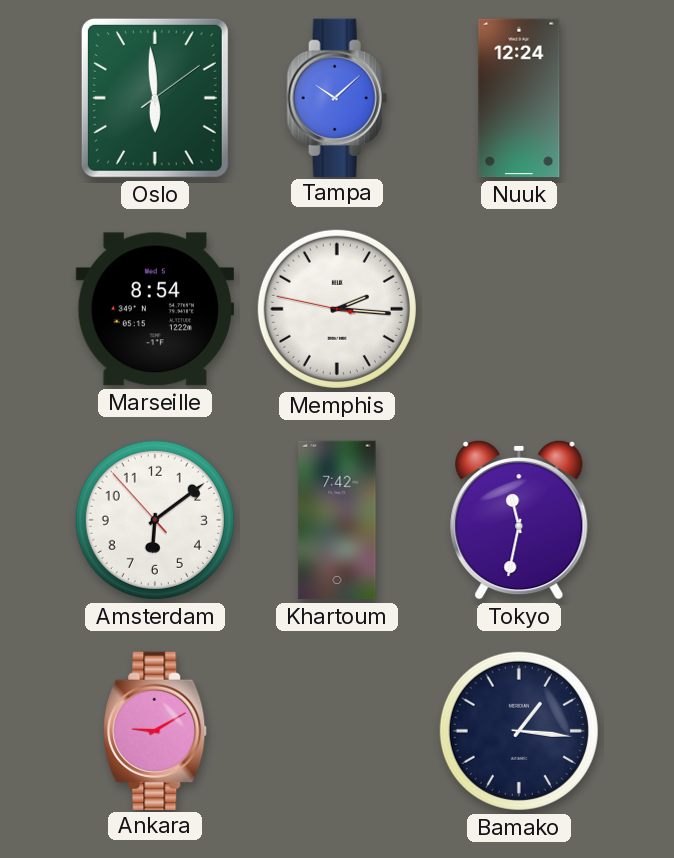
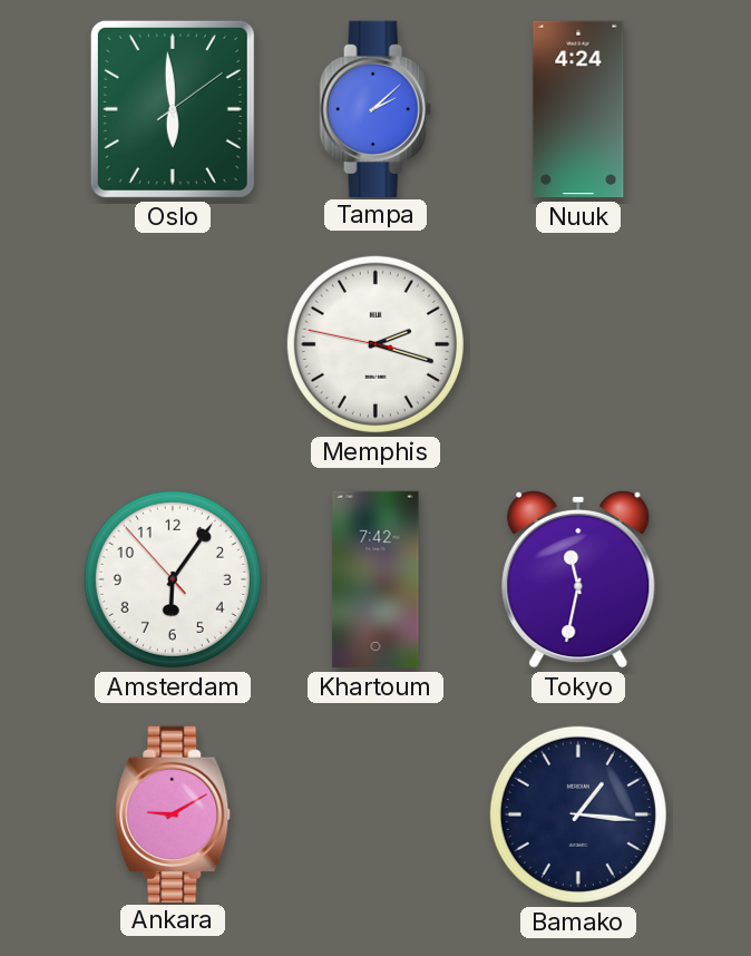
Tampa: 10:08 -> 2:08
Nuuk: 12:24 -> 4:24
Marseille: 8:54 -> none
Memphis: 2:15 -> 2:17
Amsterdam: 6:08 -> 6:05
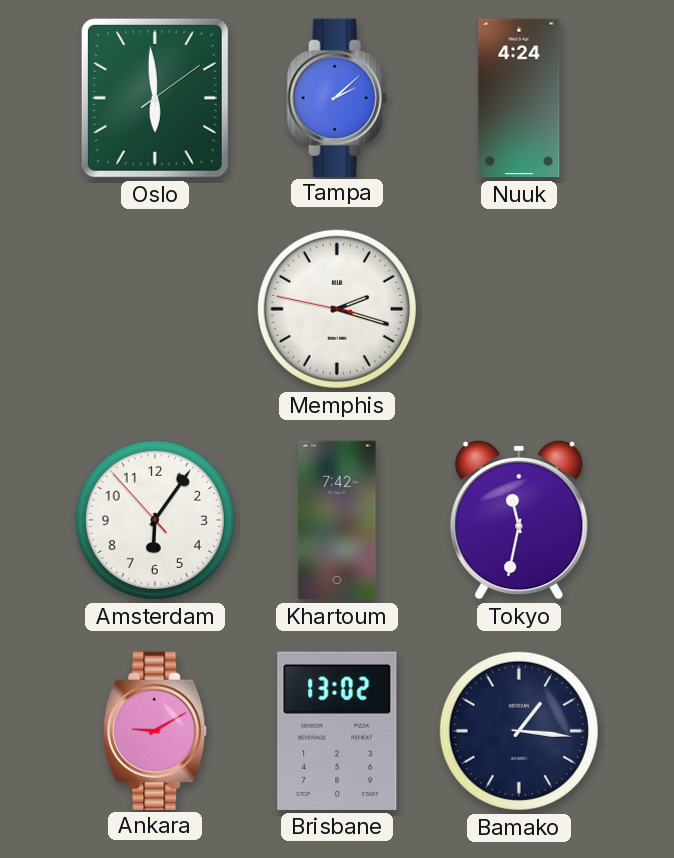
Brisbane: none -> 13:02
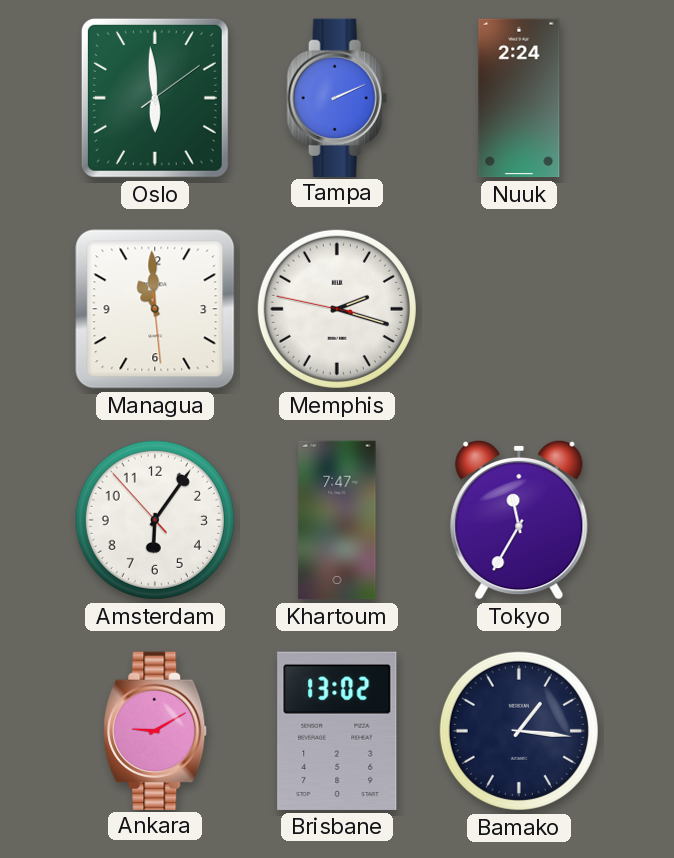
Tampa: 2:08 -> 2:11
Nuuk: 4:24 -> 2:24
Managua: none -> 10:59
Khartoum: 7:42 -> 7:47
Tokyo: 11:32 -> 11:35
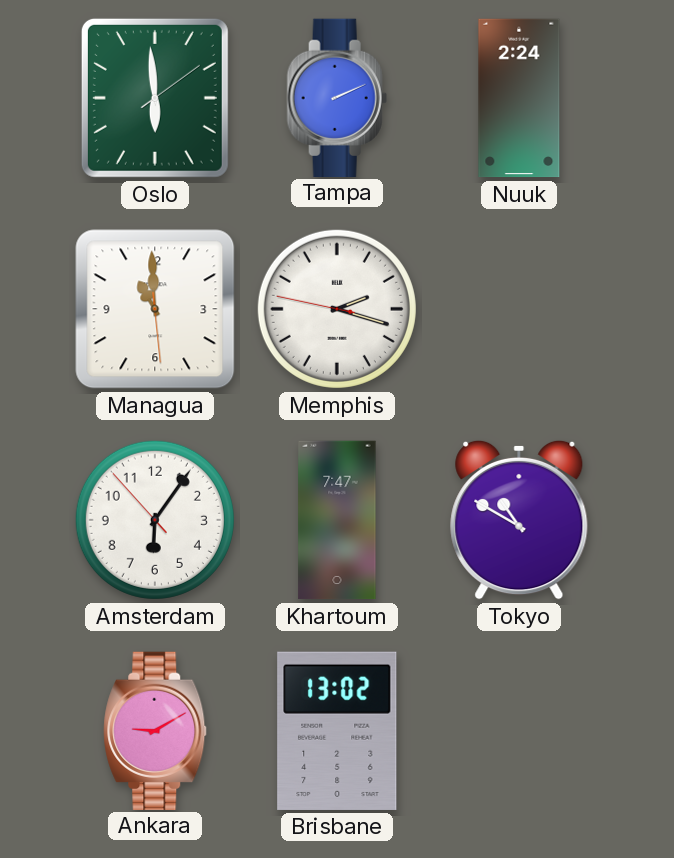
Tokyo: 11:35 -> 10:50
Bamako: 1:16 -> none
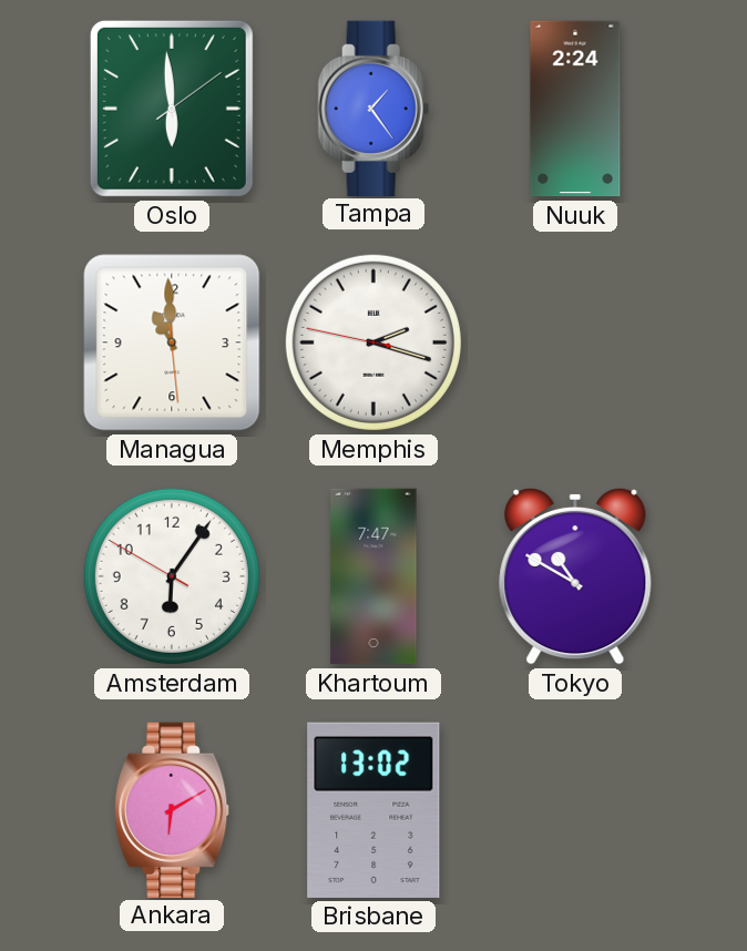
Tampa: 2:11 -> 1:24
Amsterdam: 6:05:53 -> 6:05:50
Ankara: 9:10 -> 6:10
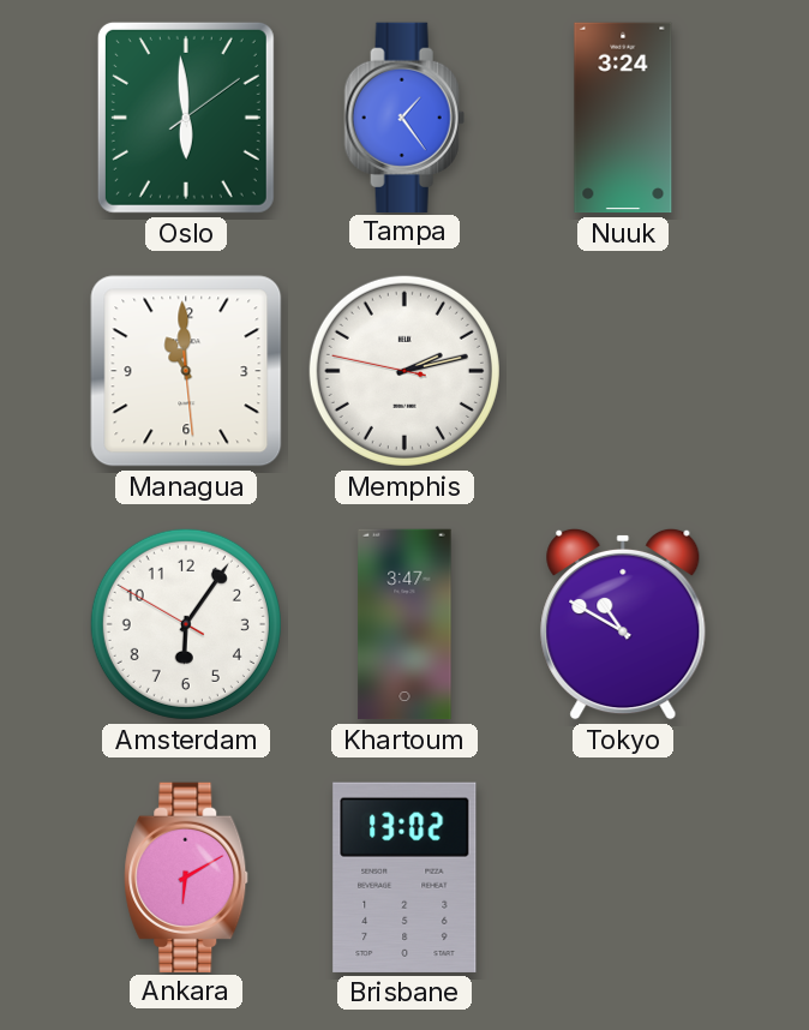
Nuuk: 2:24 -> 3:24
Memphis: 2:17 -> 2:12
Khartoum: 7:47 -> 3:47
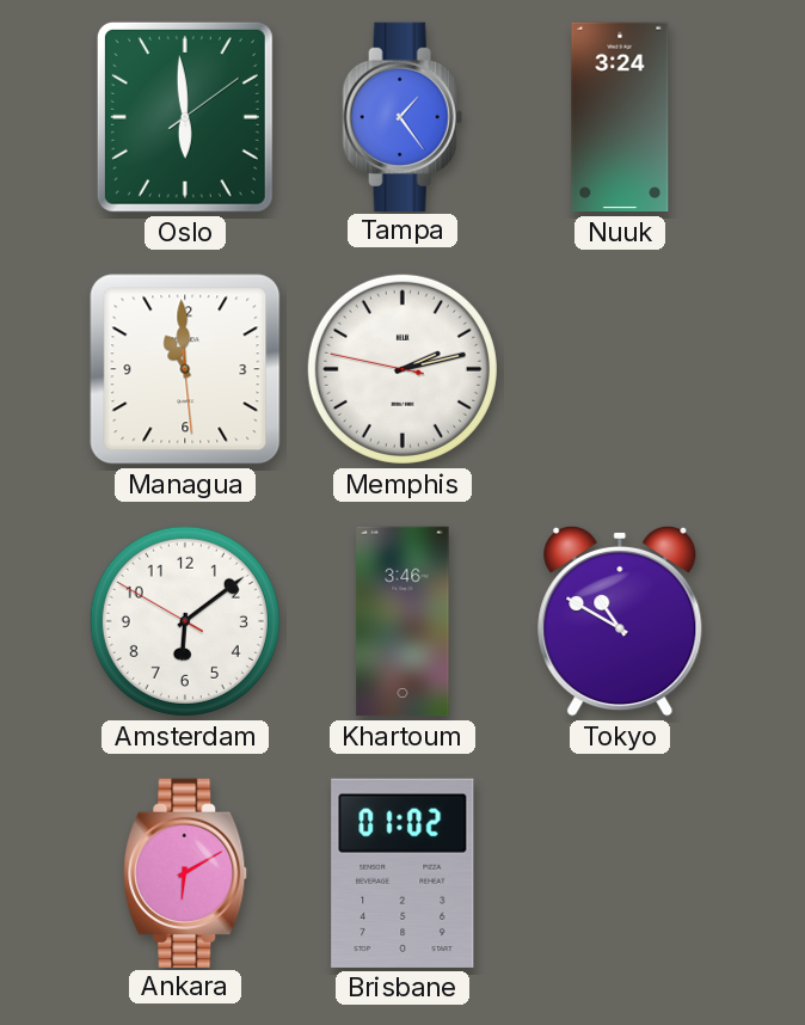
Amsterdam: 6:05 -> 6:08
Khartoum: 3:47 -> 3:46
Brisbane: 13:02 -> 01:02
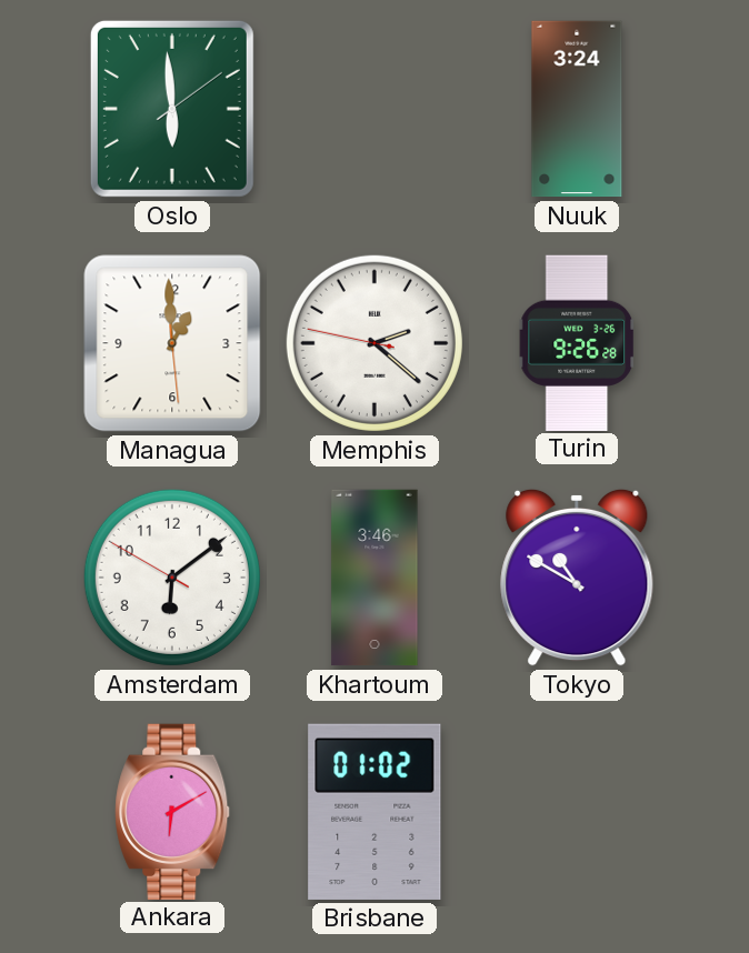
Tampa: 1:24 -> none
Managua: 10:59 -> 12:59
Memphis: 2:12 -> 2:21
Turin: none -> 9:26
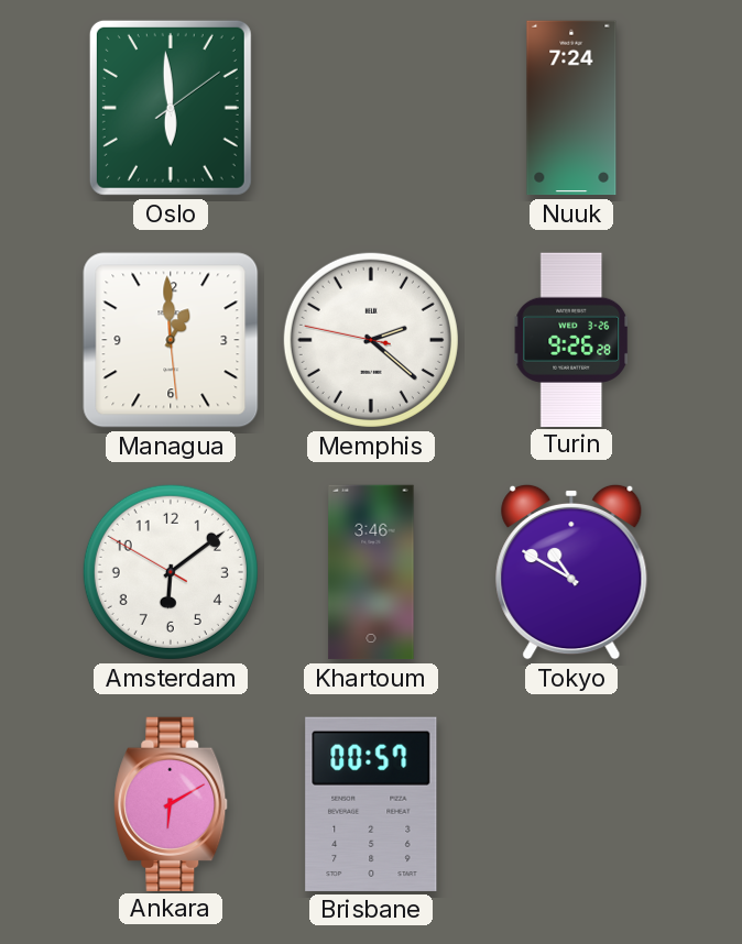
Nuuk: 3:24 -> 7:24
Brisbane: 01:02 -> 00:57
